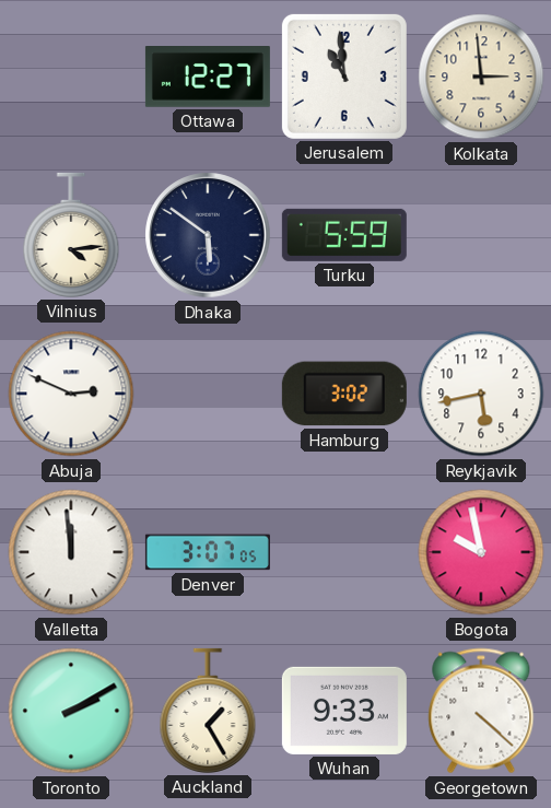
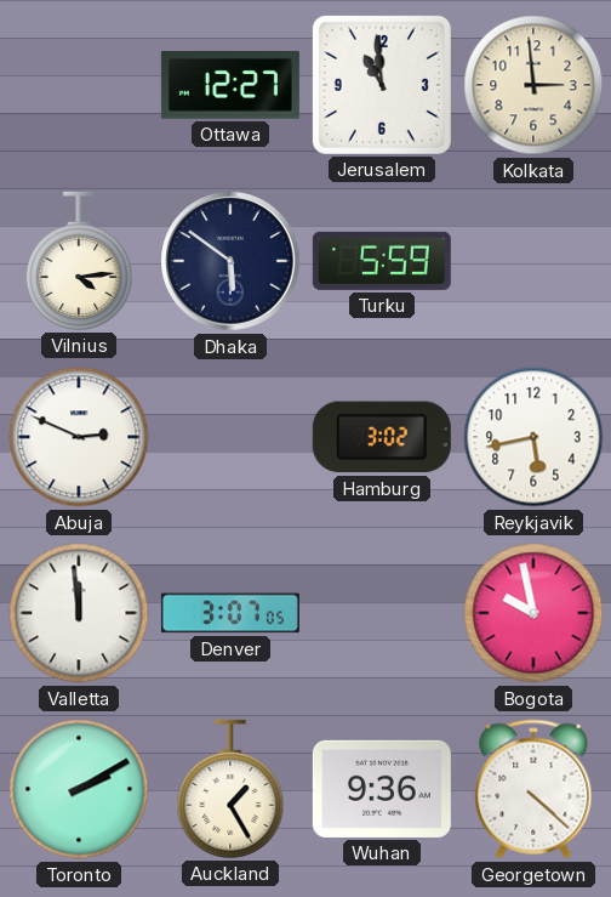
Wuhan: 9:33 -> 9:36
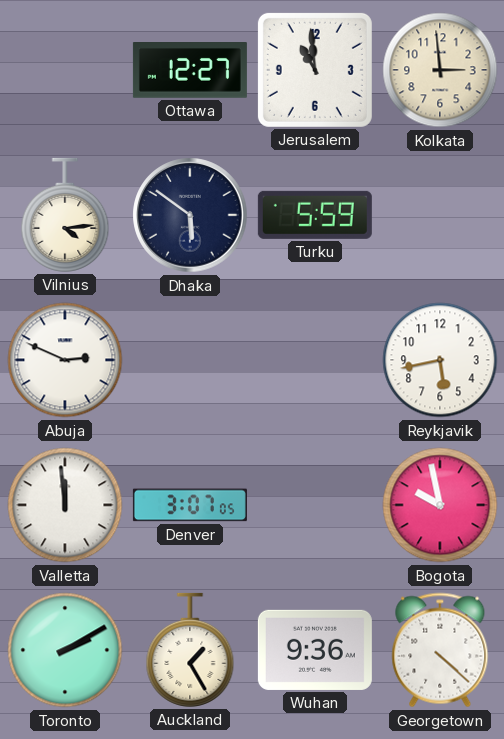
Hamburg: 3:02 -> none
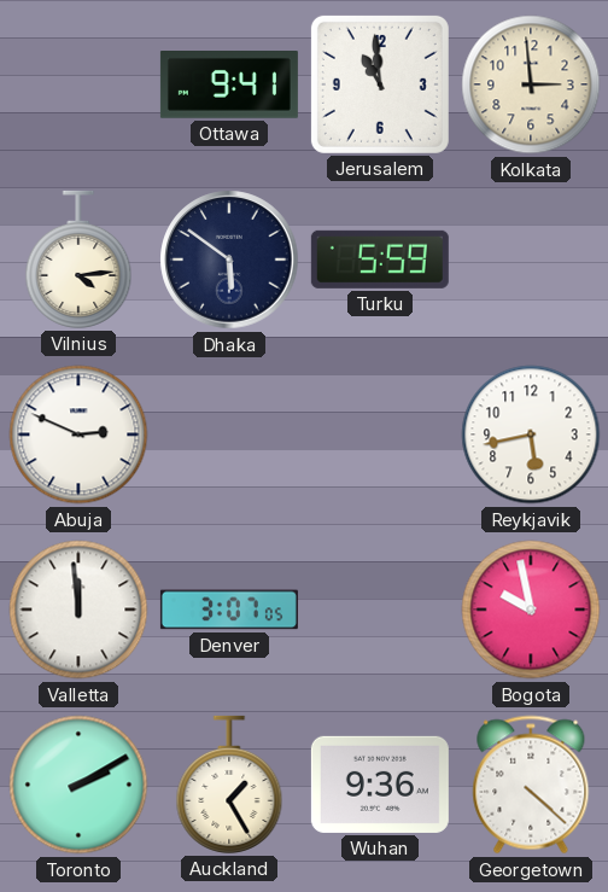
Ottawa: 12:27 -> 9:41
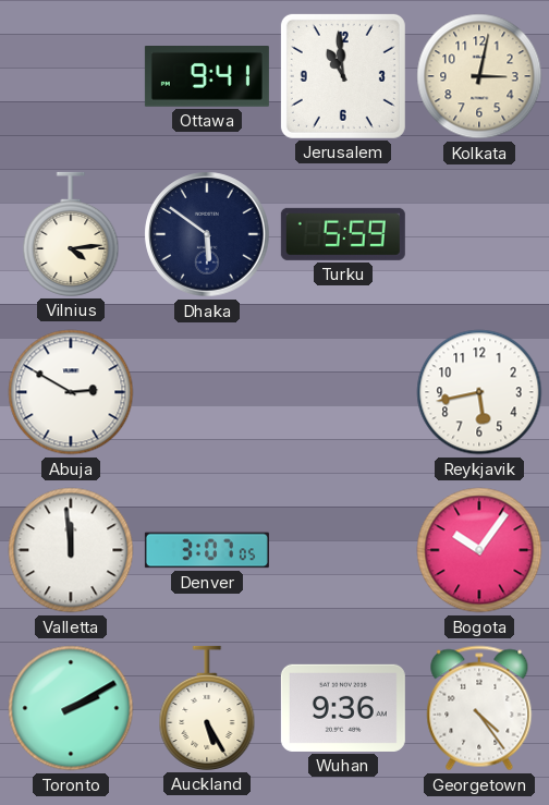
Kolkata: 2:59 -> 3:02
Abuja: 2:49 -> 2:50
Bogota: 9:58 -> 10:06
Auckland: 1:25 -> 5:25
Georgetown: 4:22 -> 4:24
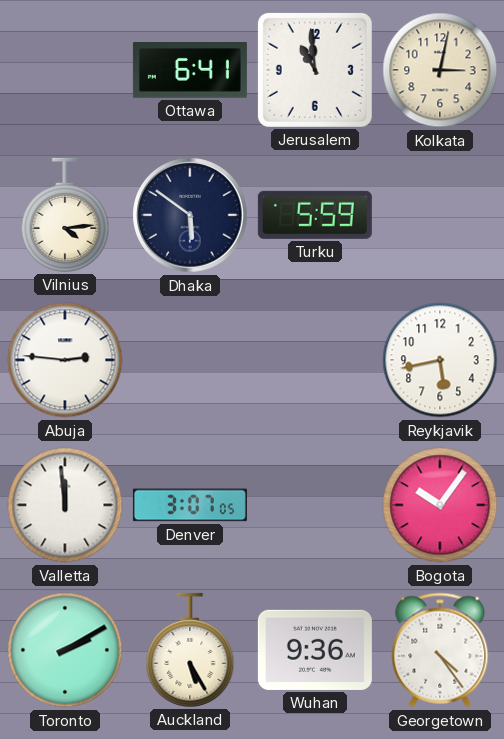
Ottawa: 9:41 -> 6:41
Abuja: 2:50 -> 2:46
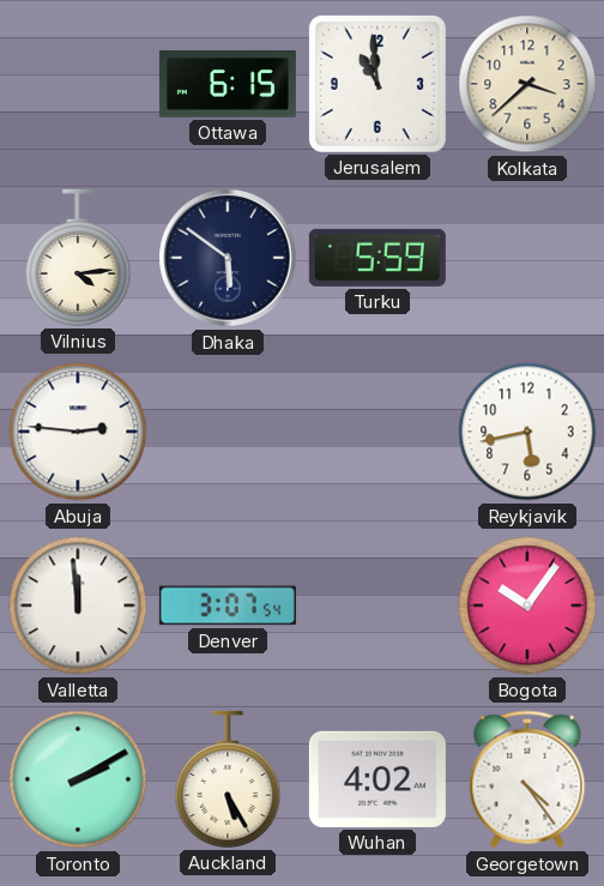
Ottawa: 6:41 -> 6:15
Kolkata: 3:02 -> 3:38
Denver: 3:07:05 -> 3:07:54
Wuhan: 9:36 -> 4:02
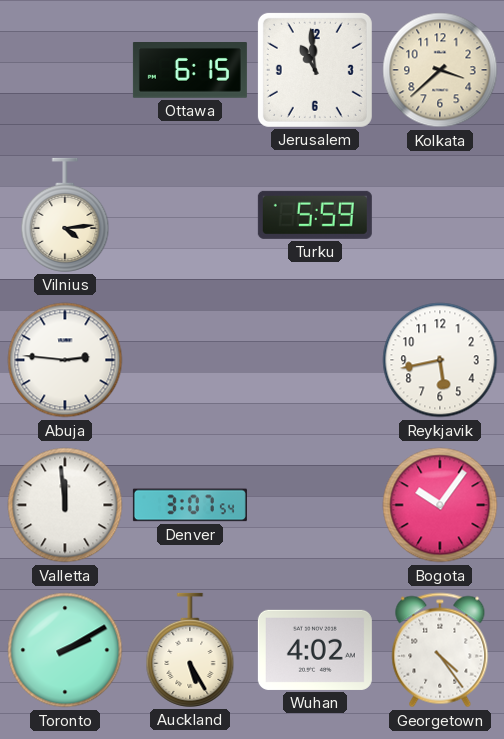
Dhaka: 5:51 -> none
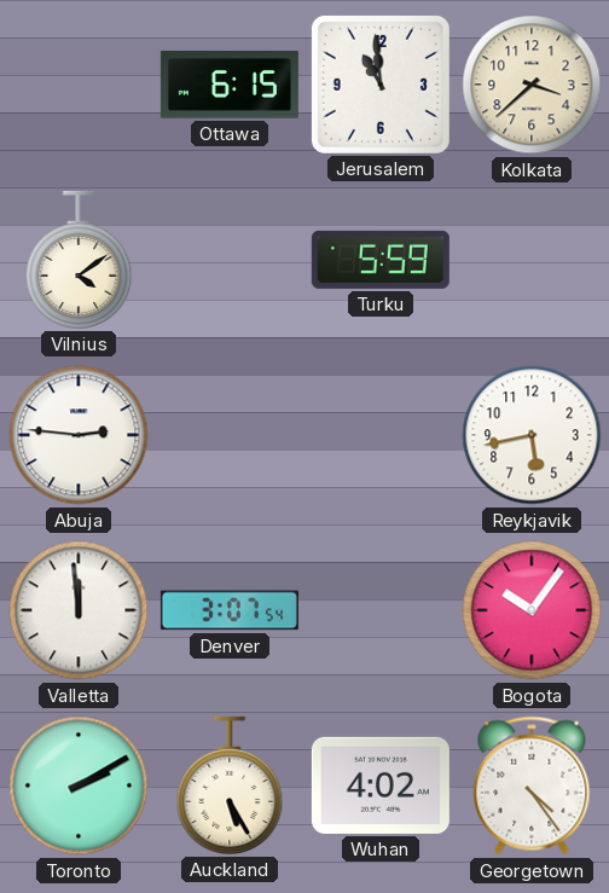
Vilnius: 4:14 -> 4:09
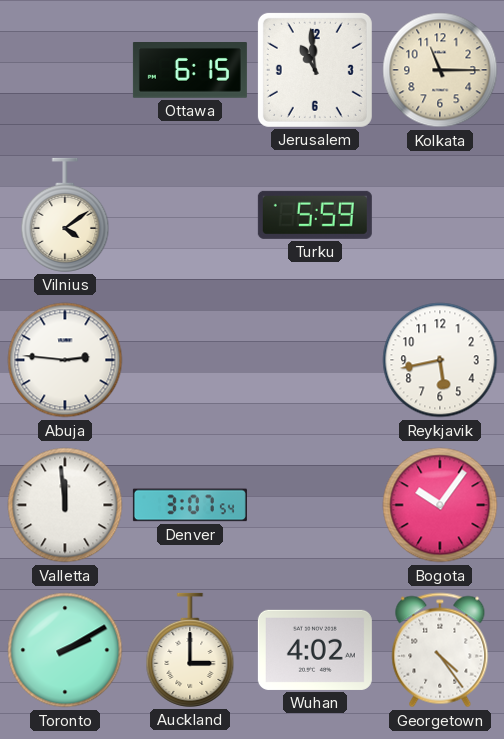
Kolkata: 3:38 -> 11:15
Auckland: 5:25 -> 3:00
